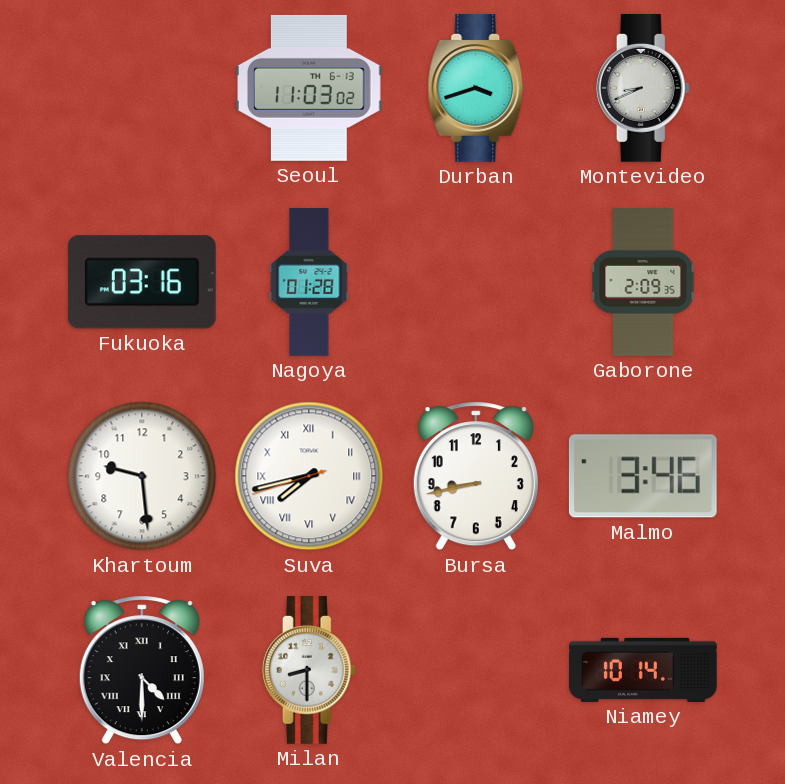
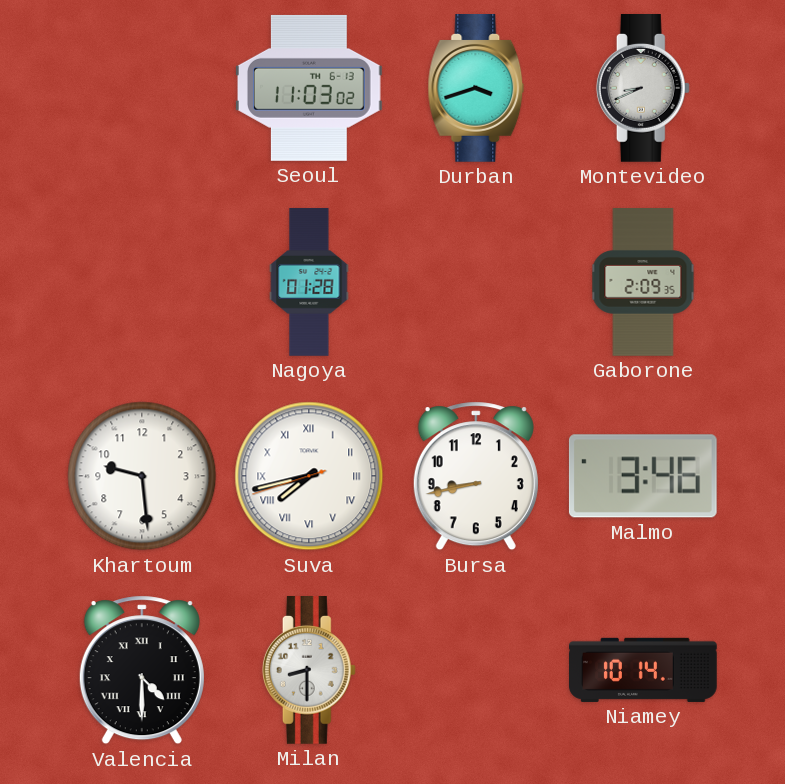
Fukuoka: 03:16 -> none
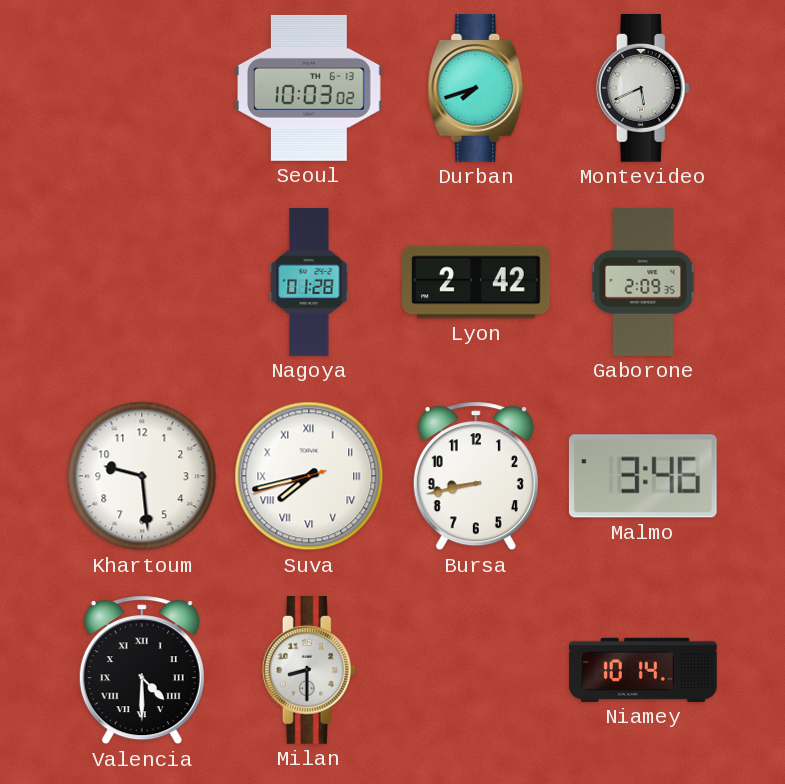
Seoul: 11:03 -> 10:03
Durban: 3:42 -> 7:42
Montevideo: 8:41 -> 5:41
Lyon: none -> 2:42
